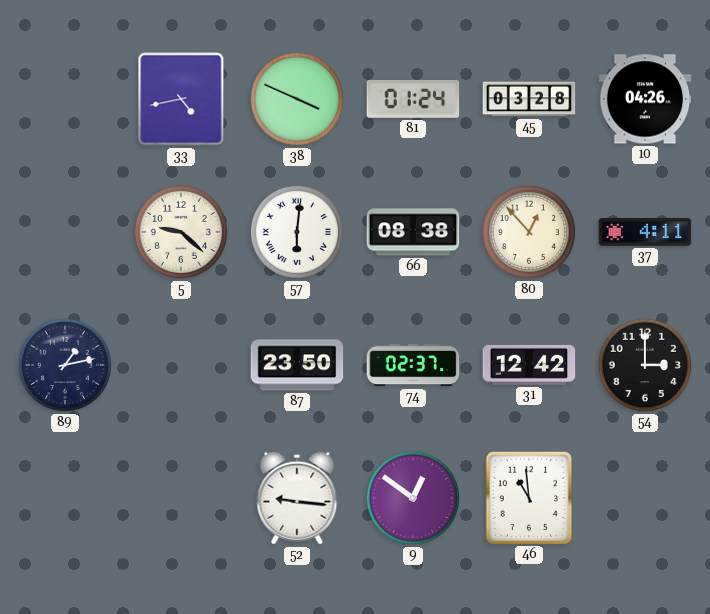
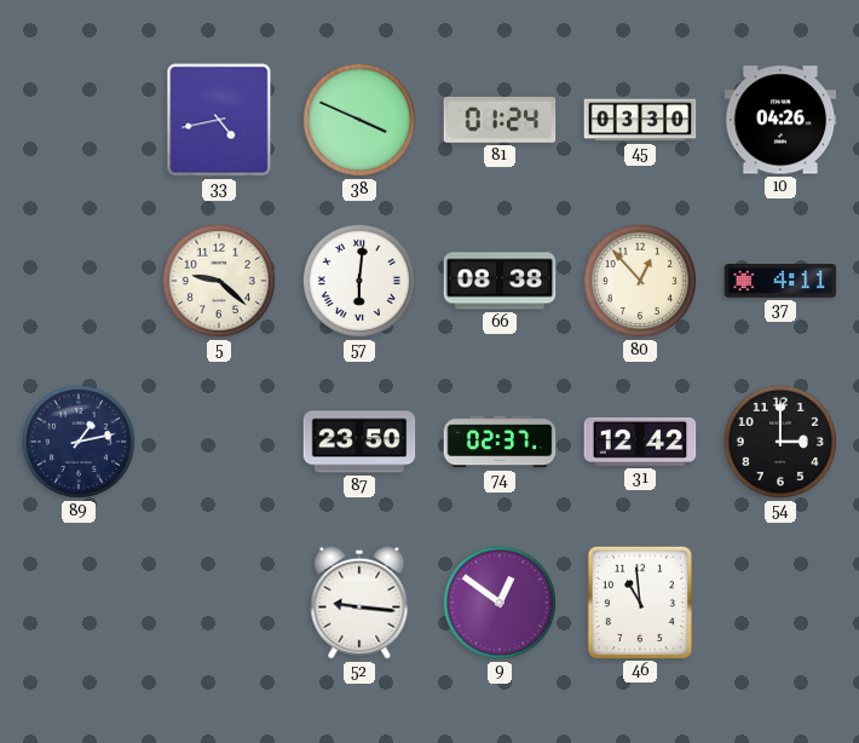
45: 03:28 -> 03:30
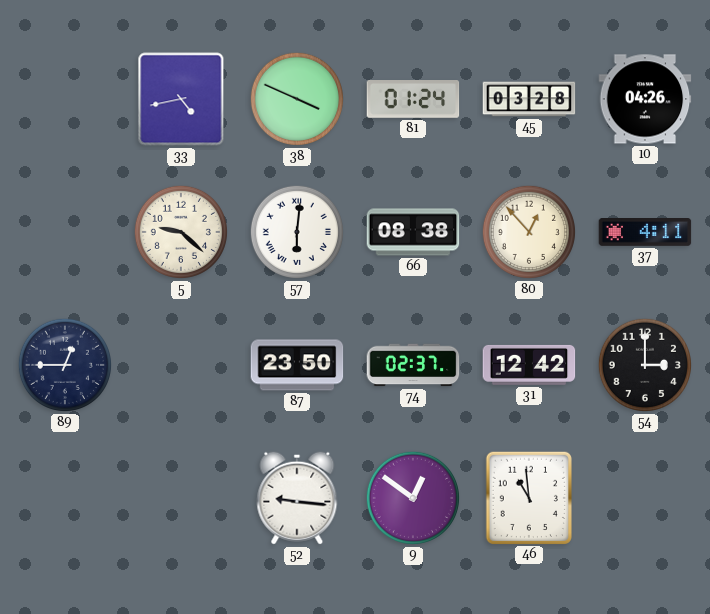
45: 03:30 -> 03:28
89: 1:13 -> 12:45
